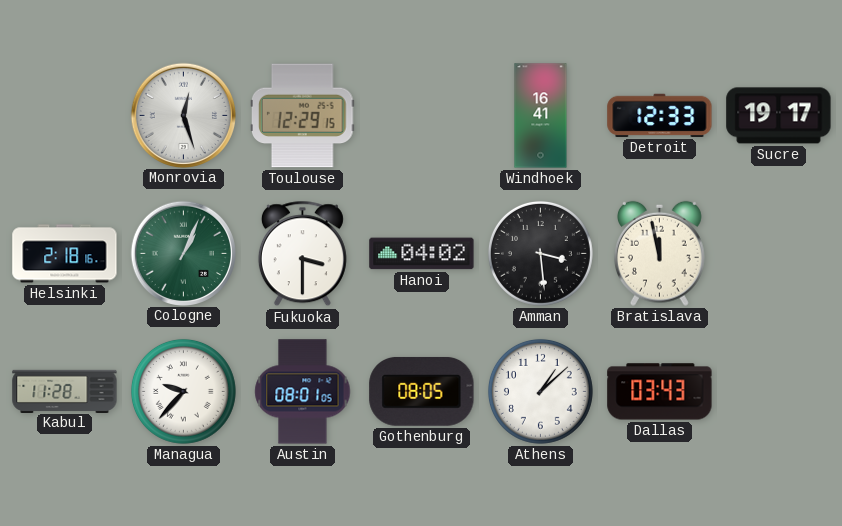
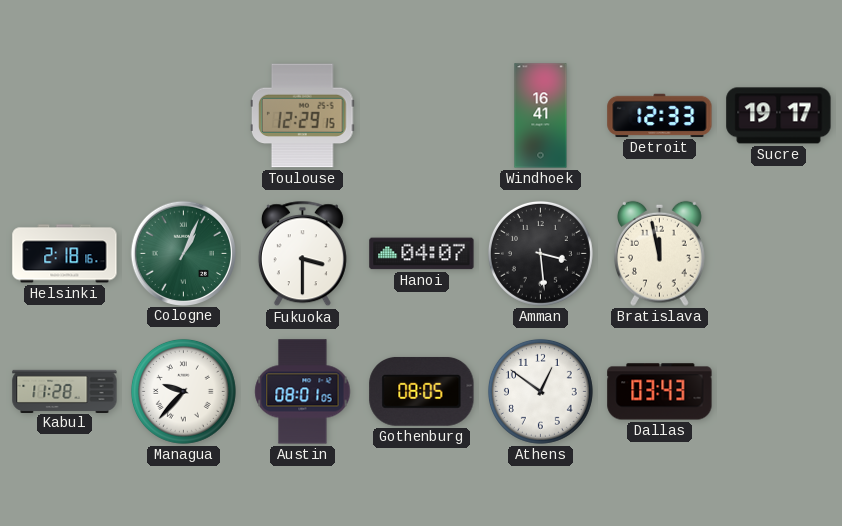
Monrovia: 12:27 -> none
Hanoi: 04:02 -> 04:07
Athens: 1:08 -> 12:51
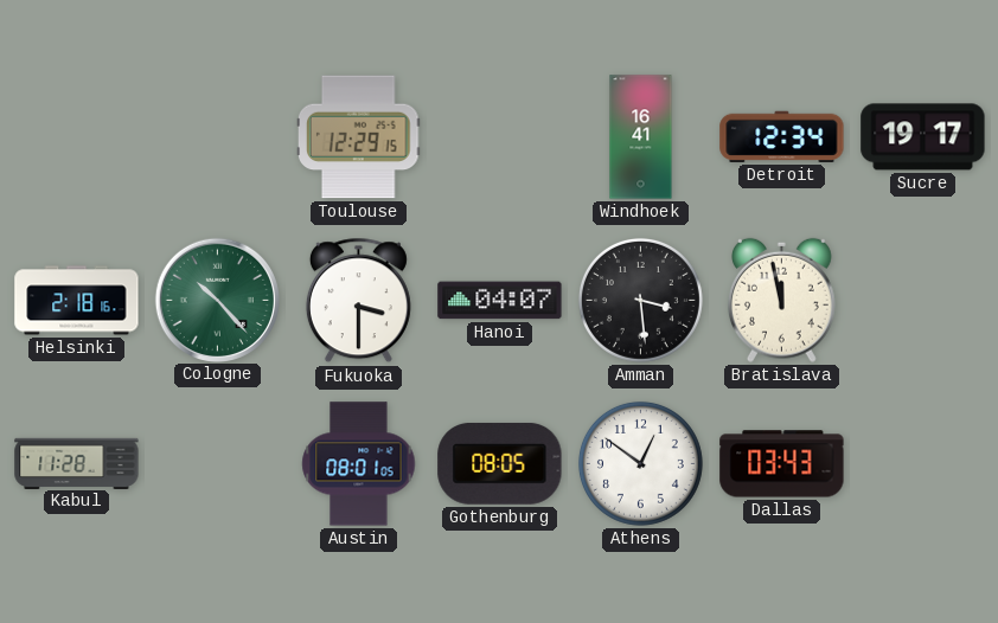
Detroit: 12:33 -> 12:34
Cologne: 1:04 -> 10:23
Managua: 9:37 -> none
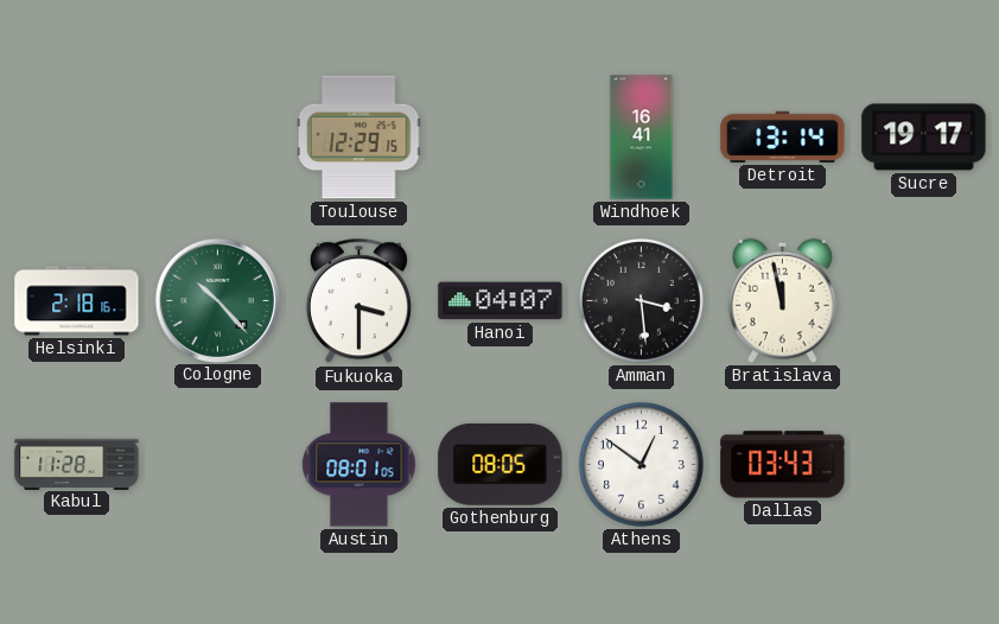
Detroit: 12:34 -> 13:14
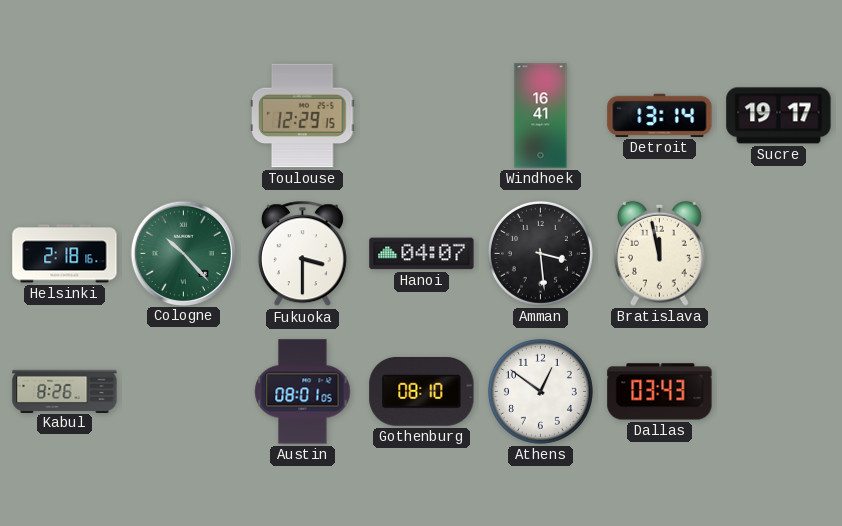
Kabul: 11:28 -> 8:26
Gothenburg: 08:05 -> 08:10
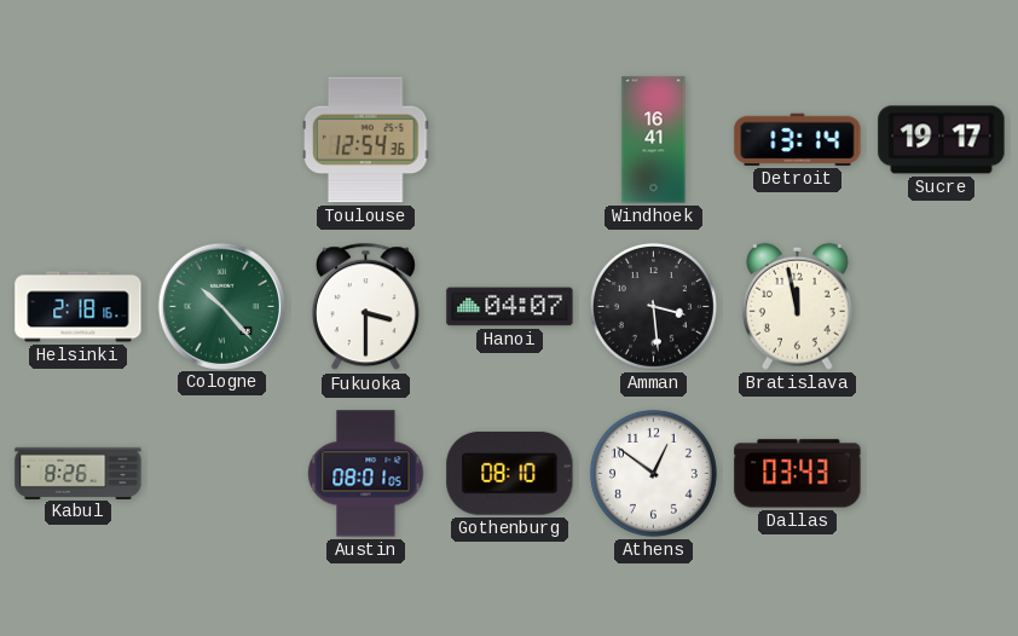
Toulouse: 12:29 -> 12:54
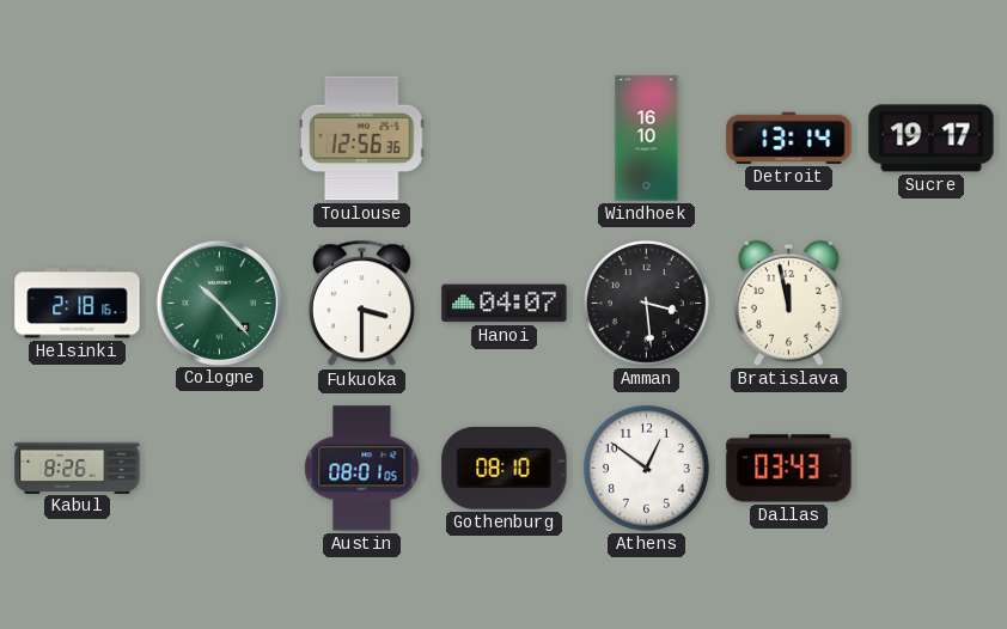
Toulouse: 12:54 -> 12:56
Windhoek: 16:41 -> 16:10
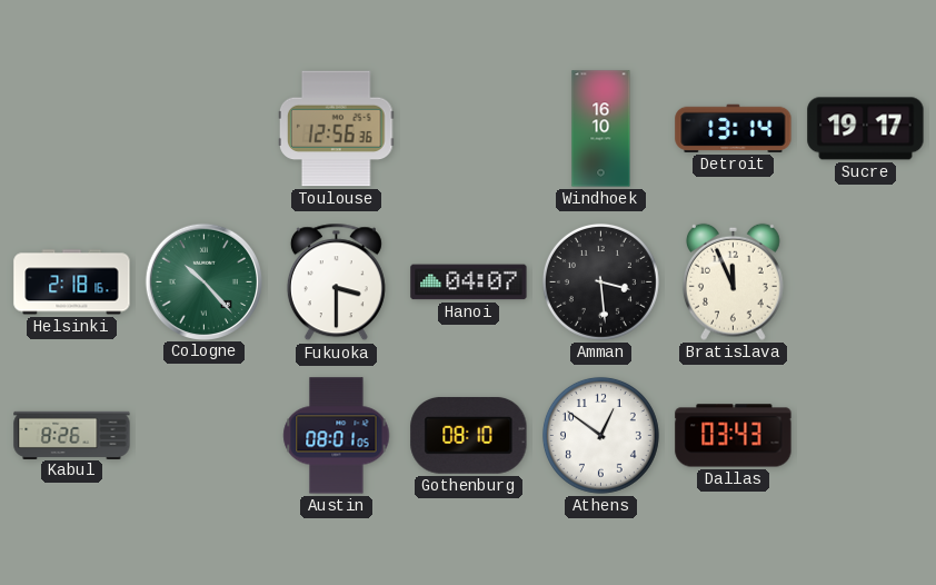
Bratislava: 11:58 -> 11:56
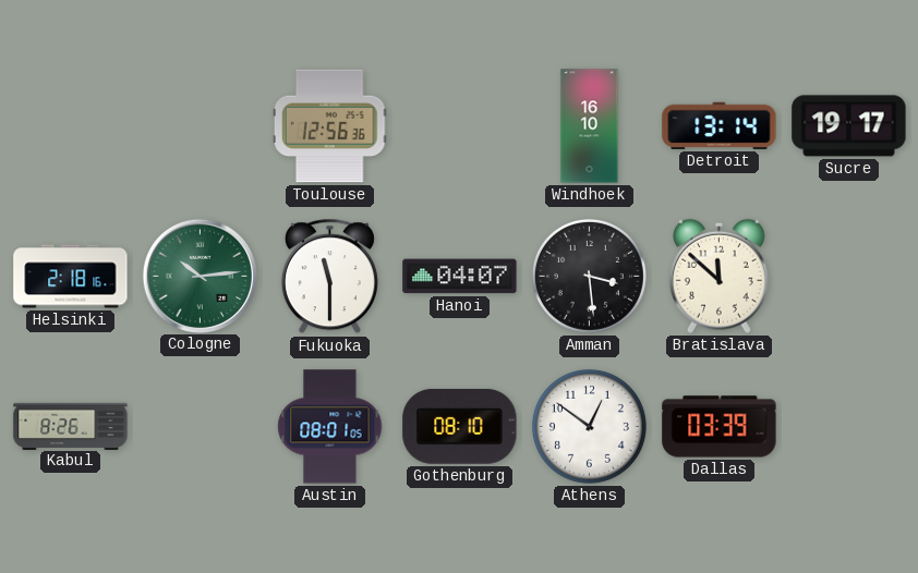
Cologne: 10:23 -> 10:14
Fukuoka: 3:30 -> 11:30
Bratislava: 11:56 -> 11:52
Dallas: 03:43 -> 03:39
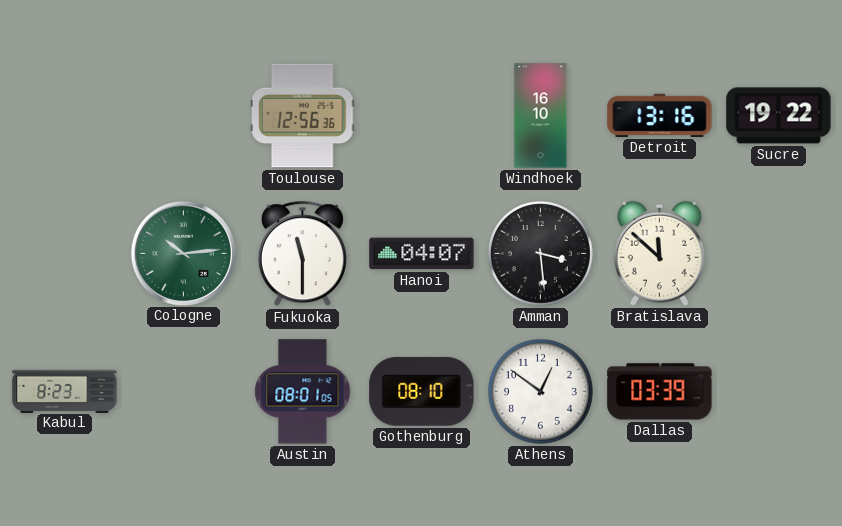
Detroit: 13:14 -> 13:16
Sucre: 19:17 -> 19:22
Helsinki: 2:18 -> none
Kabul: 8:26 -> 8:23
